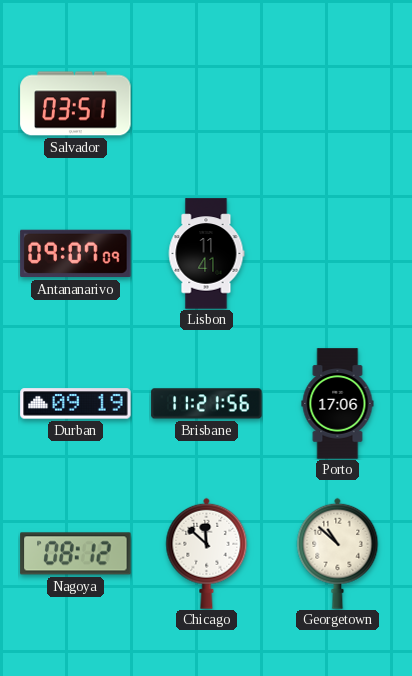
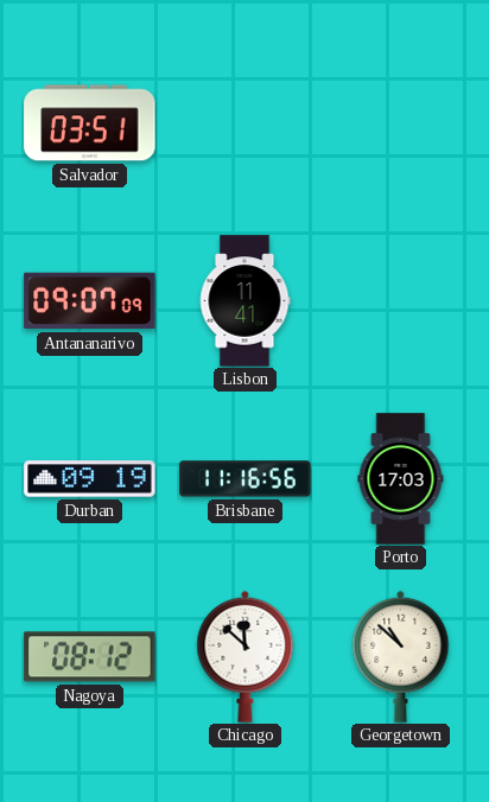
Brisbane: 11:21 -> 11:16
Porto: 17:06 -> 17:03
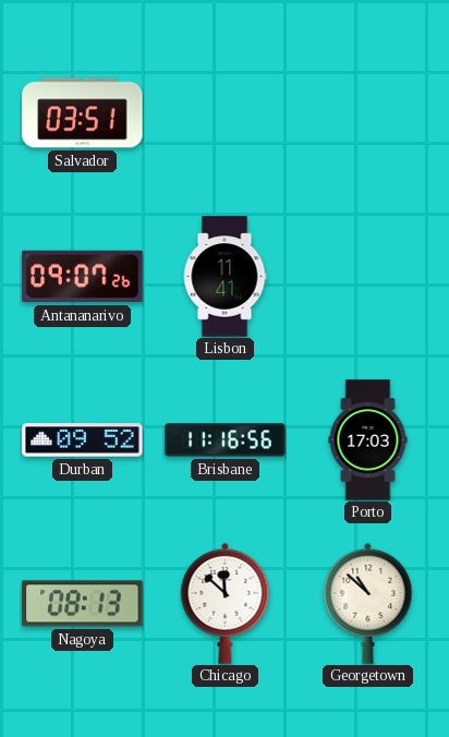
Antananarivo: 09:07:09 -> 09:07:26
Durban: 09:19 -> 09:52
Nagoya: 08:12 -> 08:13
